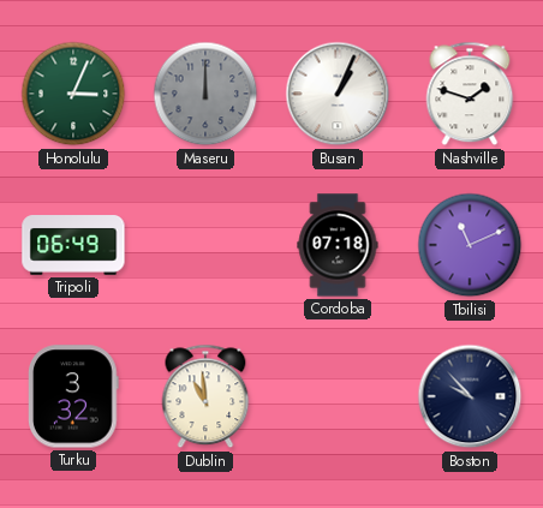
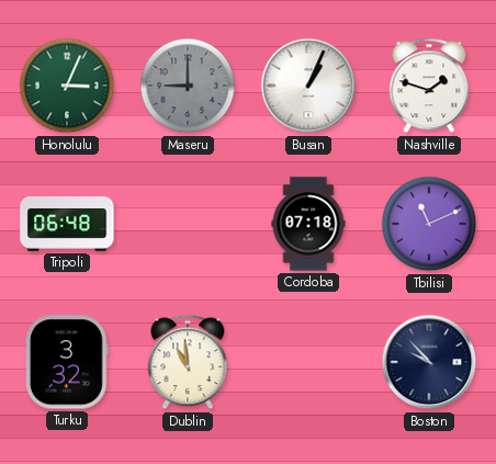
Maseru: 12:00 -> 9:00
Tripoli: 06:49 -> 06:48
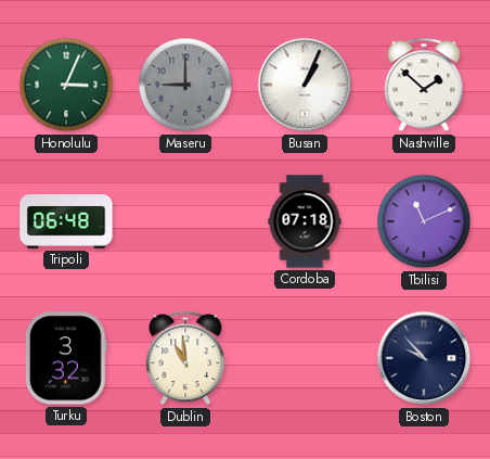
Nashville: 1:48 -> 1:52
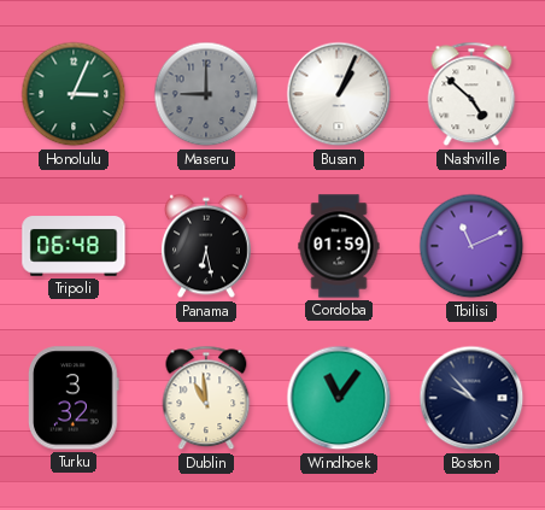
Nashville: 1:52 -> 4:52
Panama: none -> 6:28
Cordoba: 07:18 -> 01:59
Windhoek: none -> 11:06
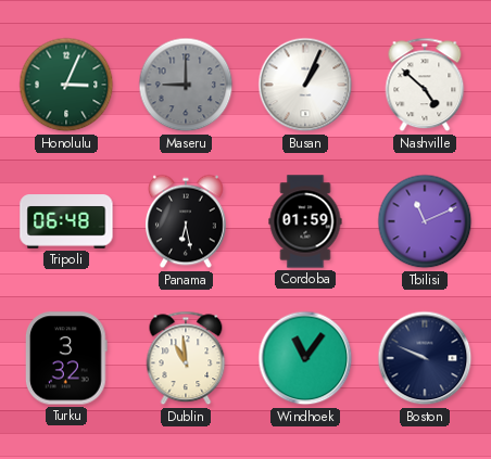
Boston: 9:53 -> 9:49
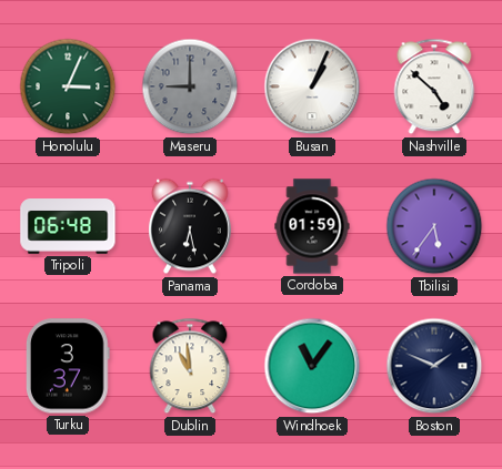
Tbilisi: 11:11 -> 5:36
Turku: 3:32 -> 3:37
Boston: 9:49 -> 1:49
